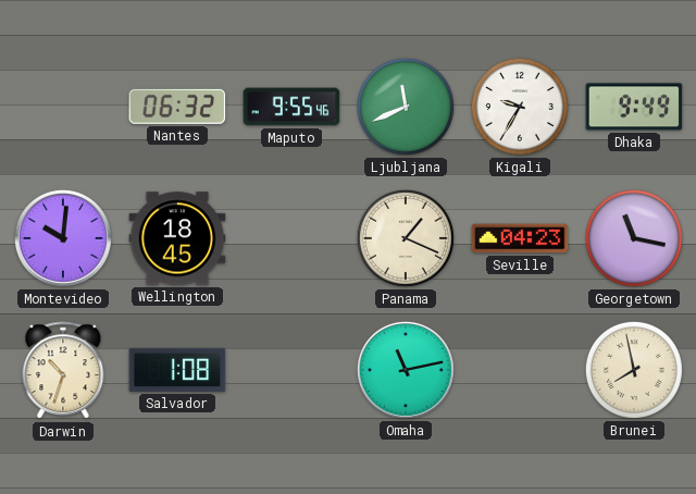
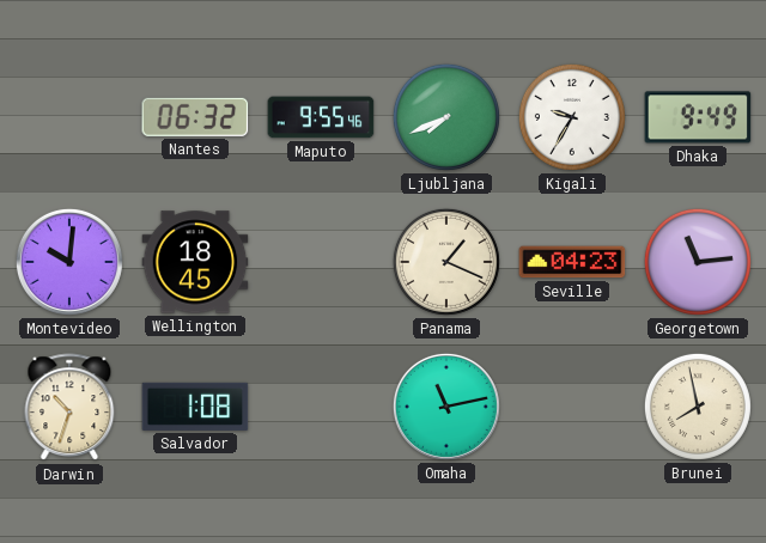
Ljubljana: 11:41 -> 7:41
Georgetown: 11:17 -> 11:14
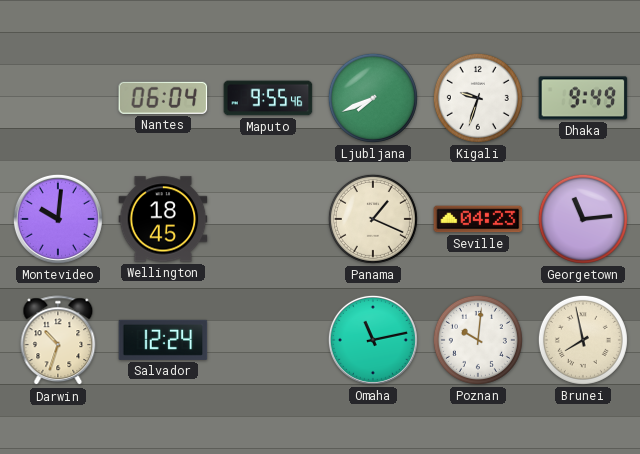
Nantes: 06:32 -> 06:04
Kigali: 9:35 -> 9:33
Salvador: 1:08 -> 12:24
Poznan: none -> 10:01
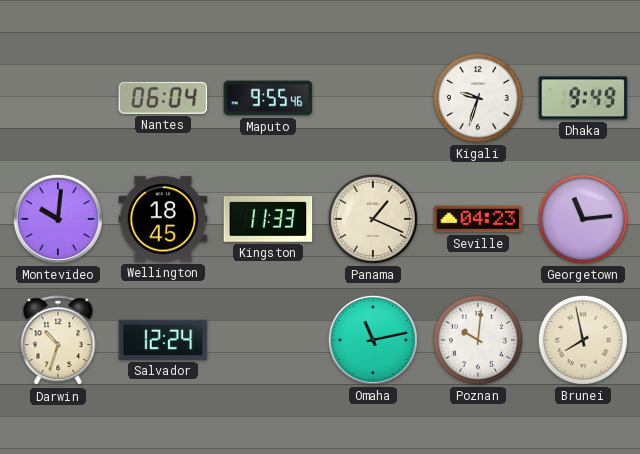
Ljubljana: 7:41 -> none
Kingston: none -> 11:33
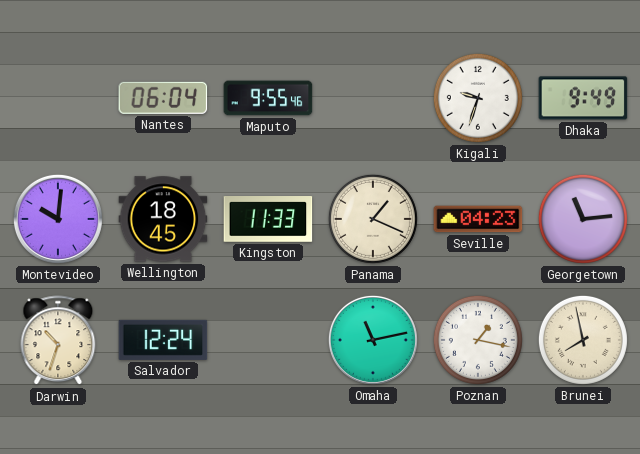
Poznan: 10:01 -> 1:17
